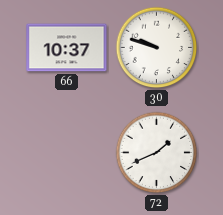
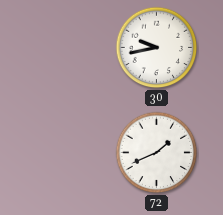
66: 10:37 -> none
30: 9:48 -> 9:43
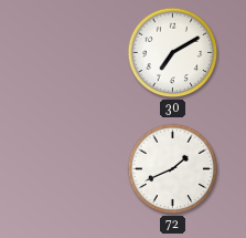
30: 9:43 -> 7:10
